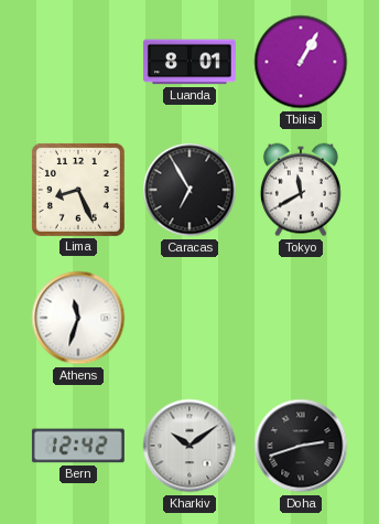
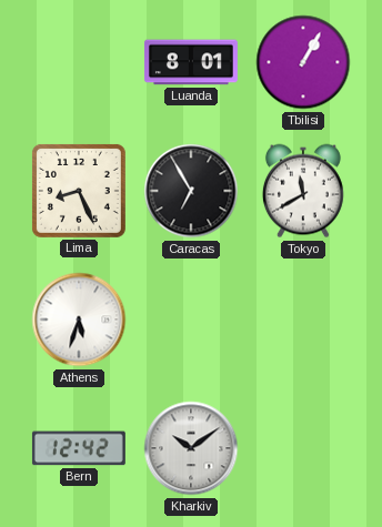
Athens: 11:33 -> 5:33
Doha: 2:42 -> none
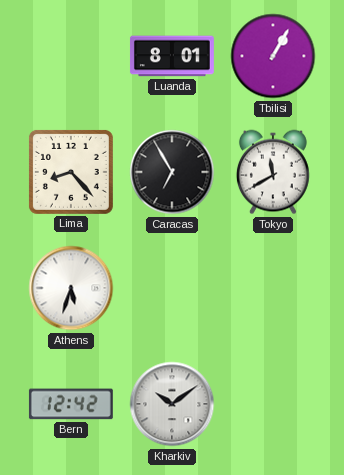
Lima: 8:26 -> 8:23
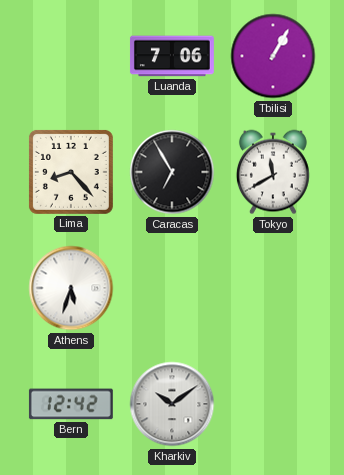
Luanda: 8:01 -> 7:06
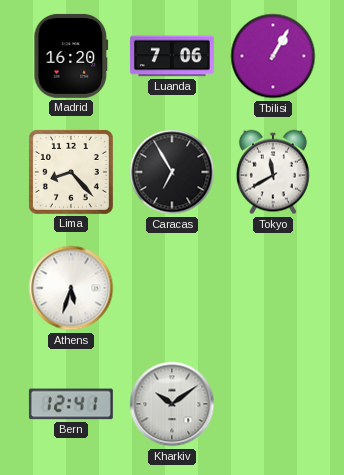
Madrid: none -> 16:20
Bern: 12:42 -> 12:41
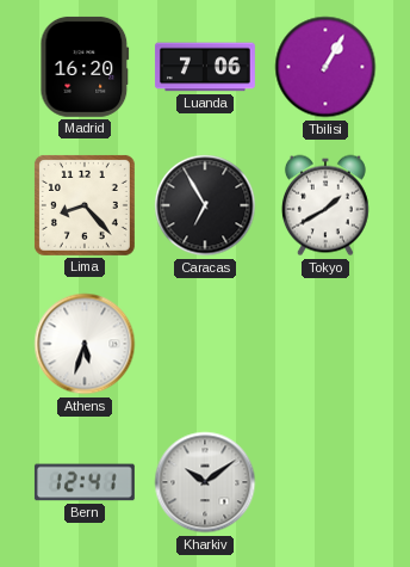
Tokyo: 11:40 -> 1:40
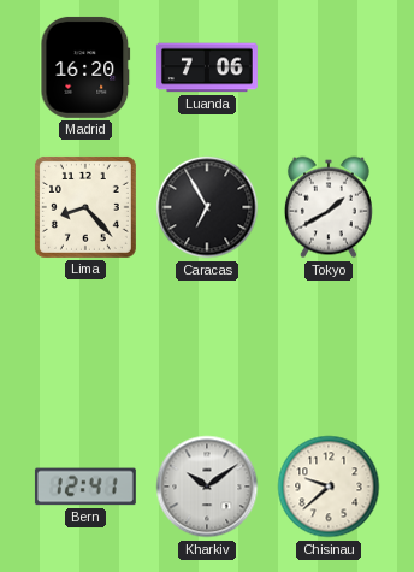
Tbilisi: 1:05 -> none
Athens: 5:33 -> none
Chisinau: none -> 9:38
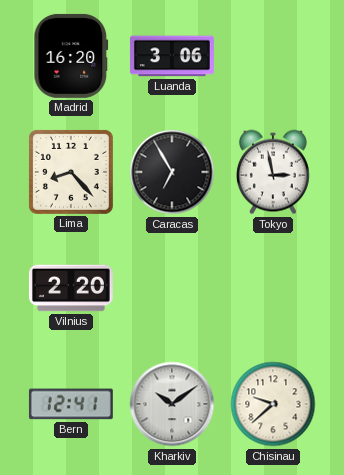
Luanda: 7:06 -> 3:06
Tokyo: 1:40 -> 2:58
Vilnius: none -> 2:20
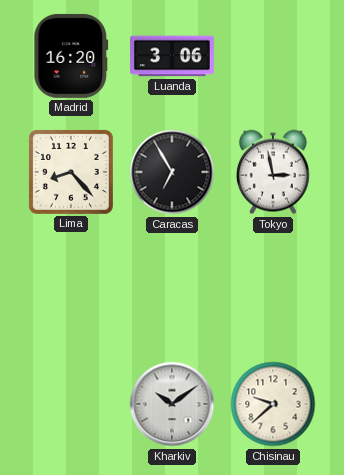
Vilnius: 2:20 -> none
Bern: 12:41 -> none
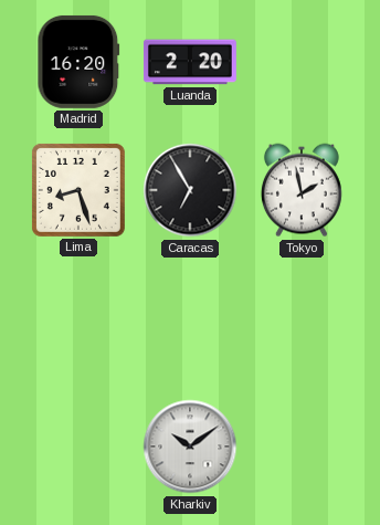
Luanda: 3:06 -> 2:20
Lima: 8:23 -> 8:27
Tokyo: 2:58 -> 1:58
Chisinau: 9:38 -> none
